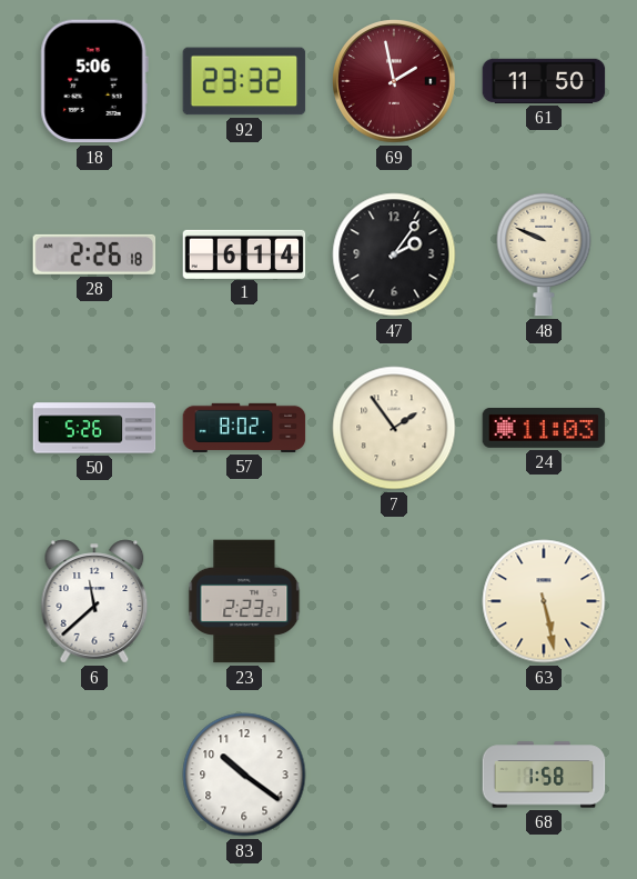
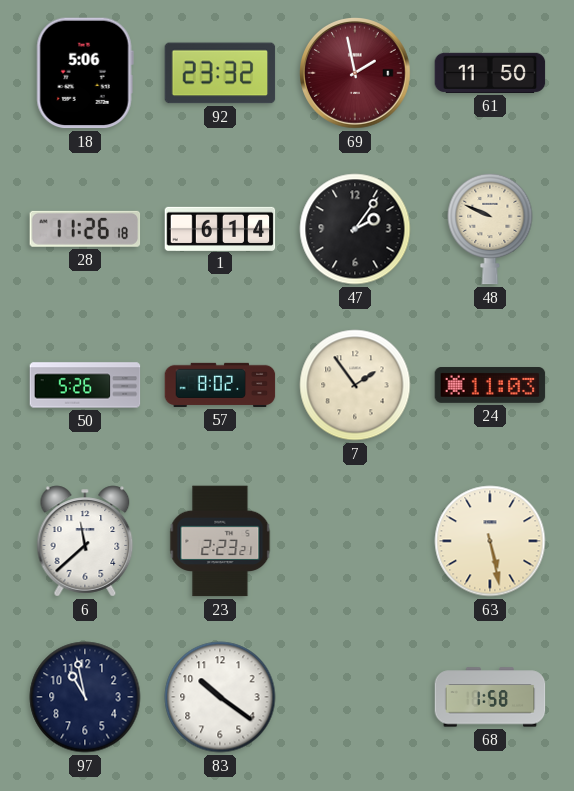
28: 2:26 -> 11:26
97: none -> 10:58
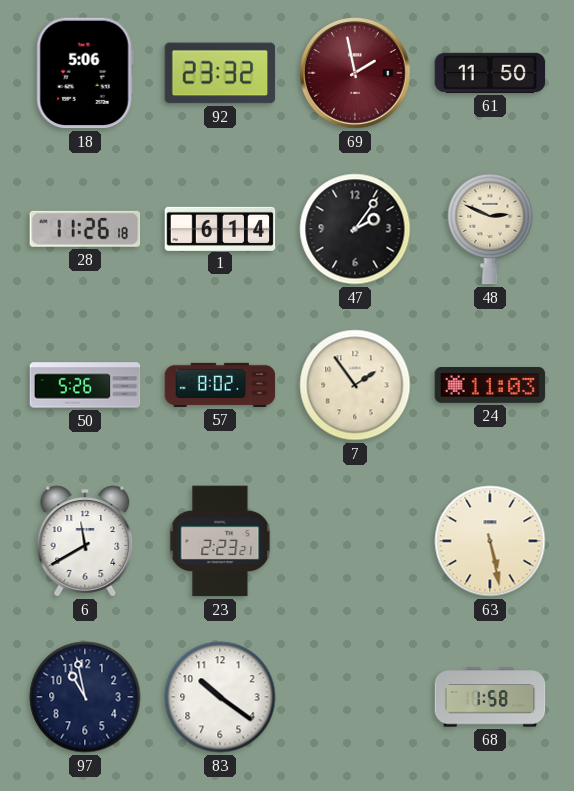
48: 9:49 -> 2:49
6: 11:38 -> 11:40
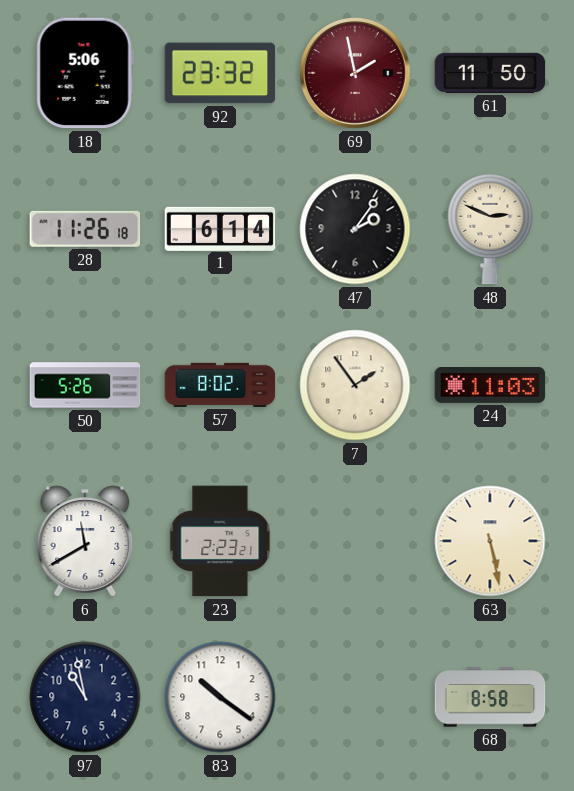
68: 1:58 -> 8:58
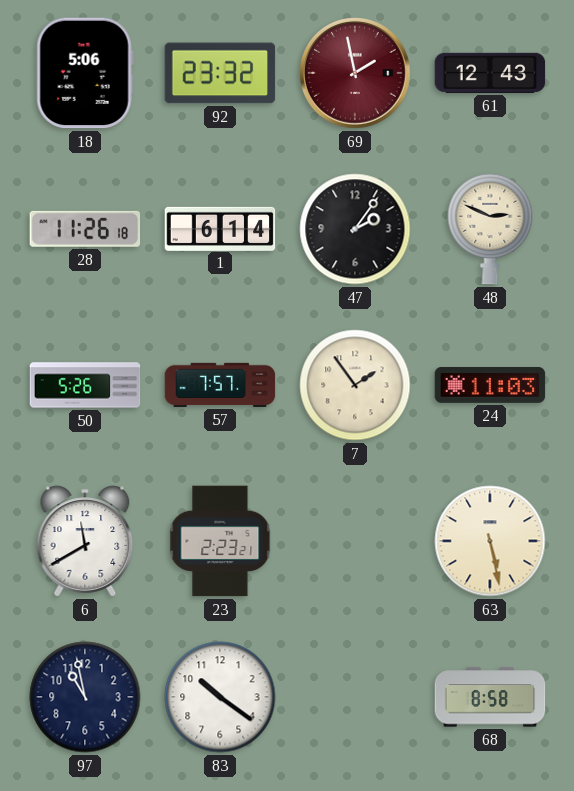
61: 11:50 -> 12:43
57: 8:02 -> 7:57
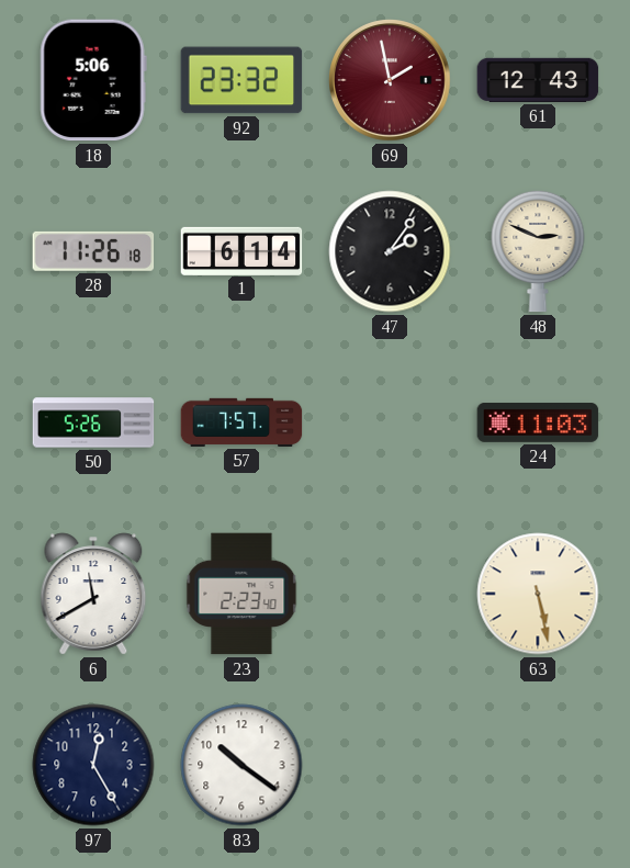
7: 1:54 -> none
23: 2:23:21 -> 2:23:40
97: 10:58 -> 12:25
68: 8:58 -> none
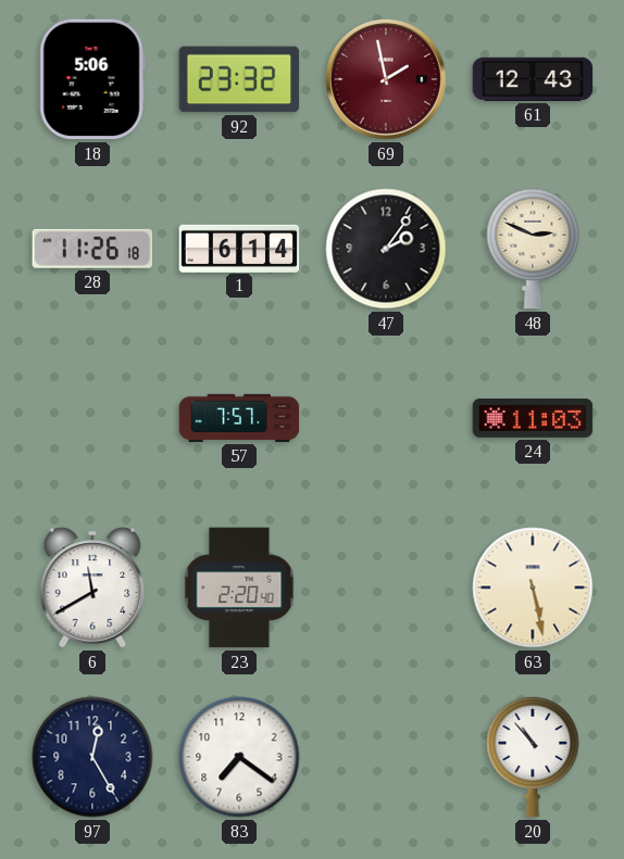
50: 5:26 -> none
23: 2:23 -> 2:20
83: 10:21 -> 7:21
20: none -> 10:53
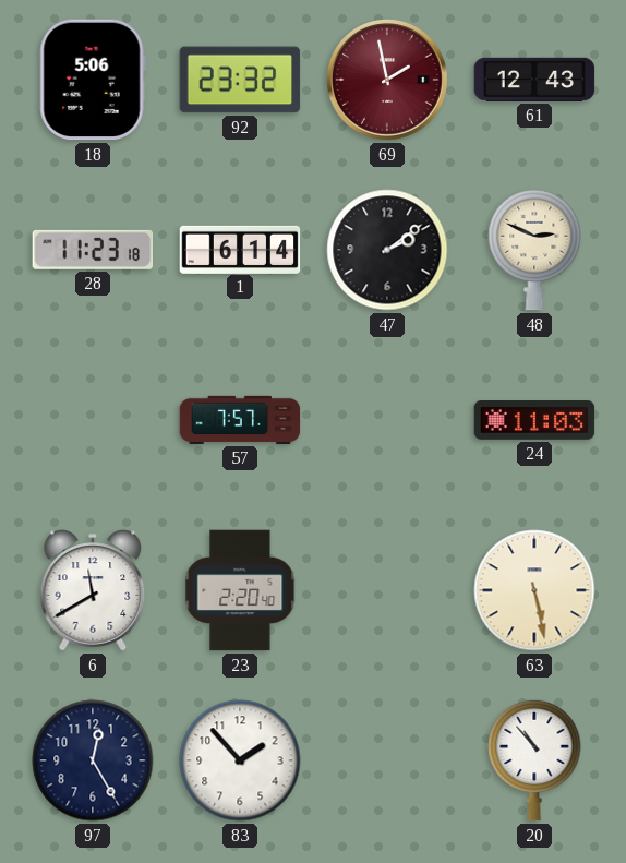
28: 11:26 -> 11:23
47: 2:06 -> 2:09
83: 7:21 -> 1:53
